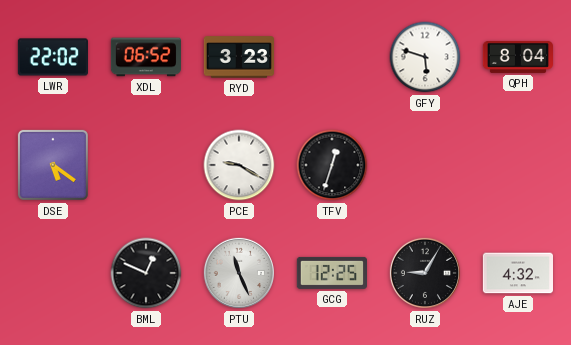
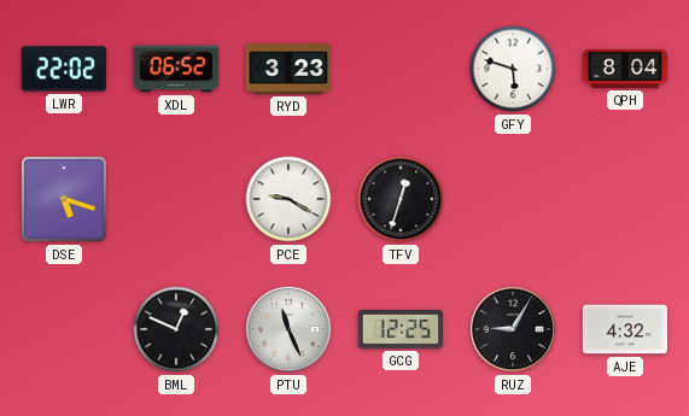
DSE: 5:21 -> 5:18
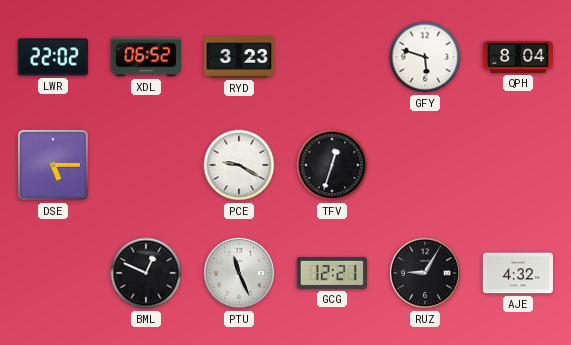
DSE: 5:18 -> 5:15
GCG: 12:25 -> 12:21
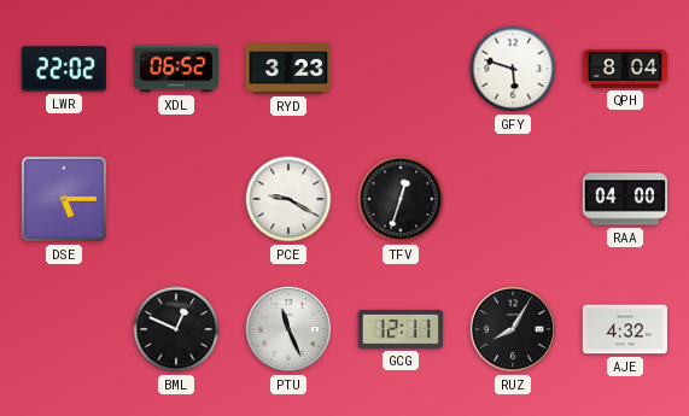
RAA: none -> 04:00
GCG: 12:21 -> 12:11
RUZ: 9:05 -> 8:05
